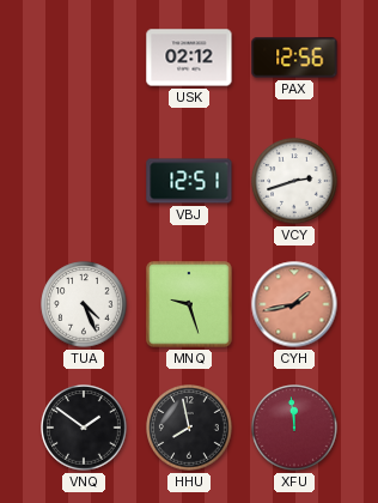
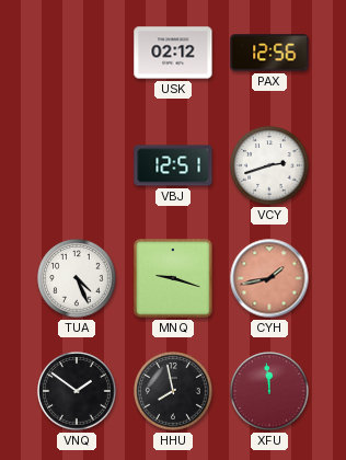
MNQ: 9:27 -> 9:18
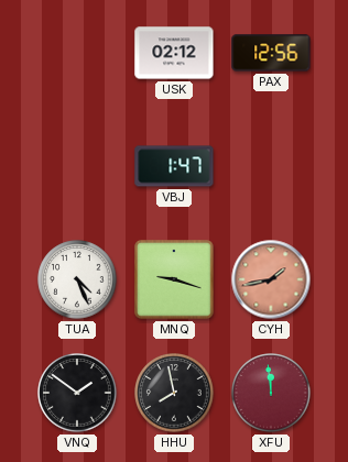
VBJ: 12:51 -> 1:47
VCY: 2:42 -> none
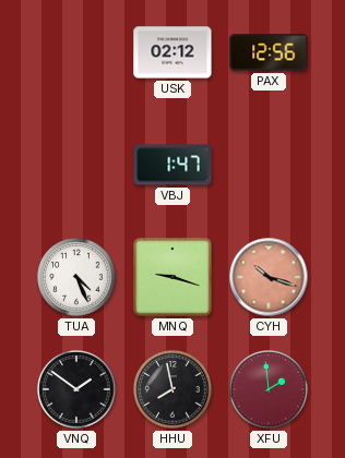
CYH: 1:43 -> 10:18
XFU: 11:59 -> 1:59
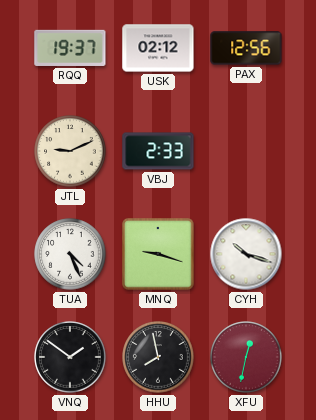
RQQ: none -> 19:37
JTL: none -> 9:11
VBJ: 1:47 -> 2:33
CYH dial: salmon -> white
XFU: 1:59 -> 12:32
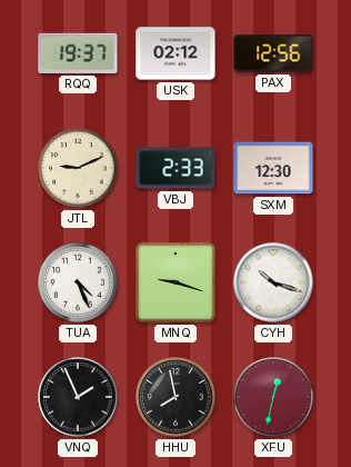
SXM: none -> 12:30
VNQ: 1:51 -> 1:56
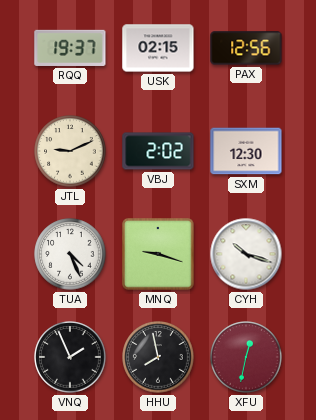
USK: 02:12 -> 02:15
VBJ: 2:33 -> 2:02
